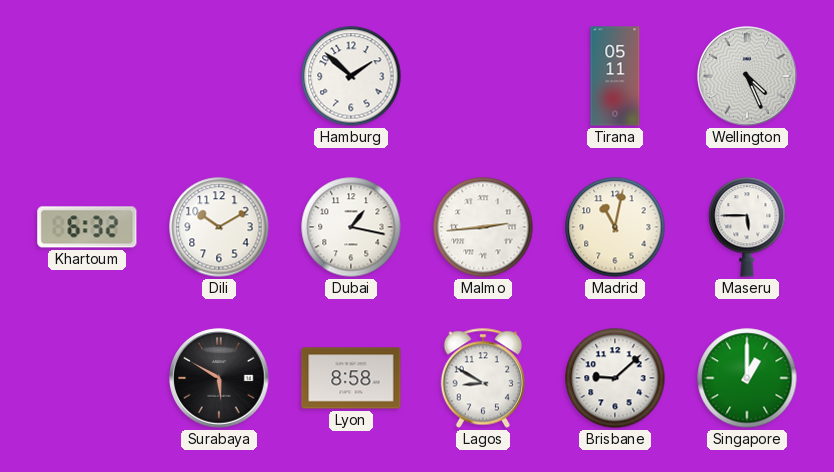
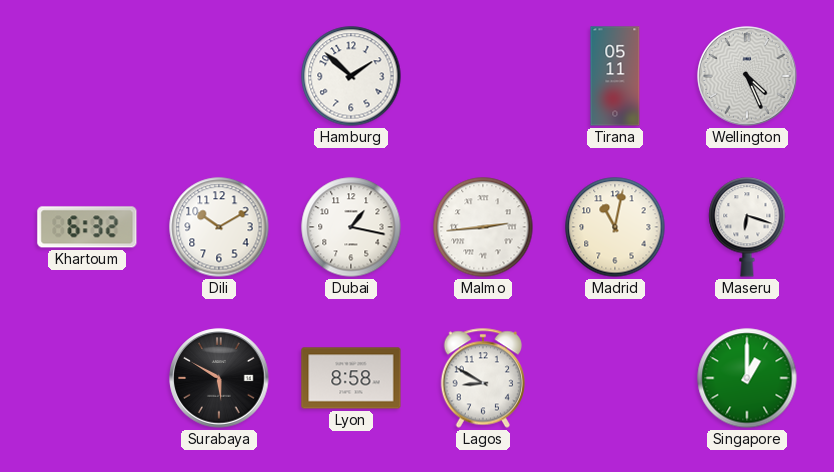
Maseru: 5:45 -> 6:18
Brisbane: 9:08 -> none
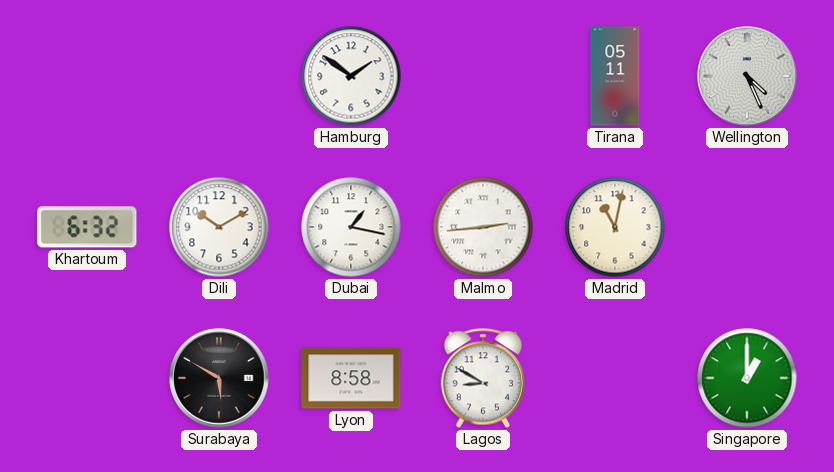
Hamburg: 1:52 -> 1:51
Maseru: 6:18 -> none
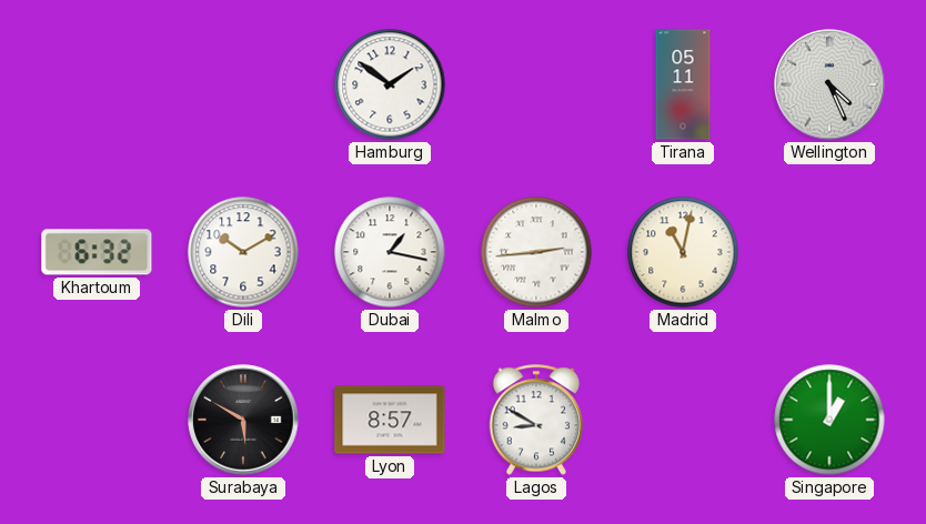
Lyon: 8:58 -> 8:57
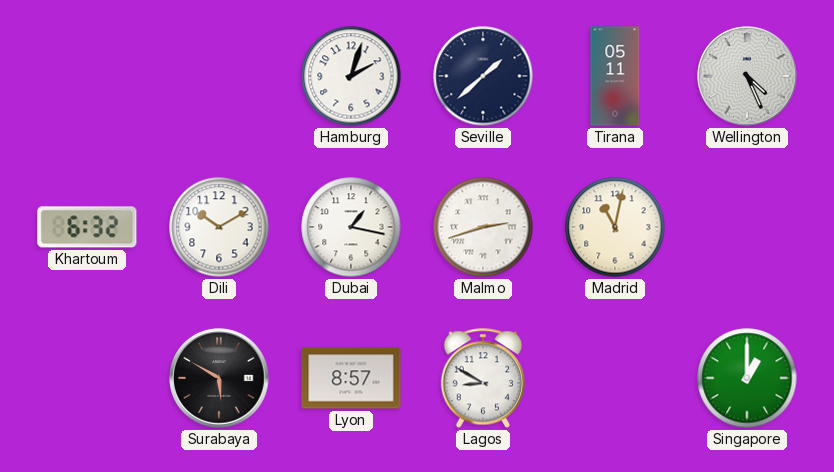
Hamburg: 1:51 -> 2:03
Seville: none -> 1:38
Malmo: 2:44 -> 2:42
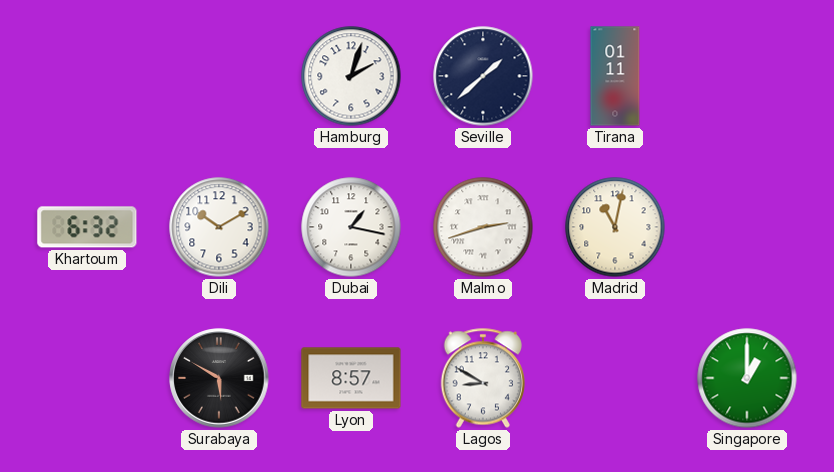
Tirana: 05:11 -> 01:11
Wellington: 4:26 -> none
